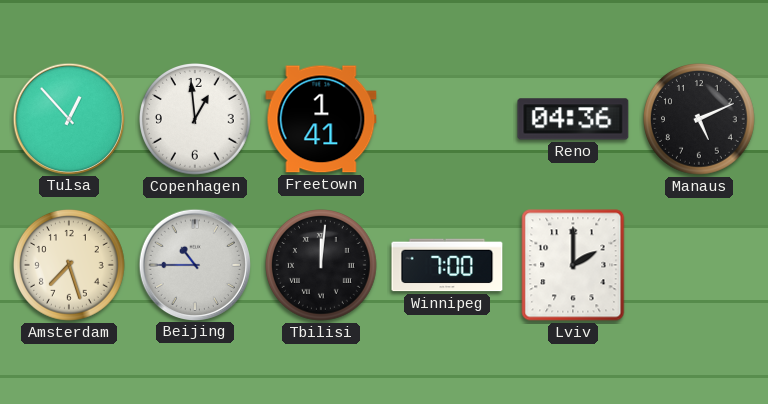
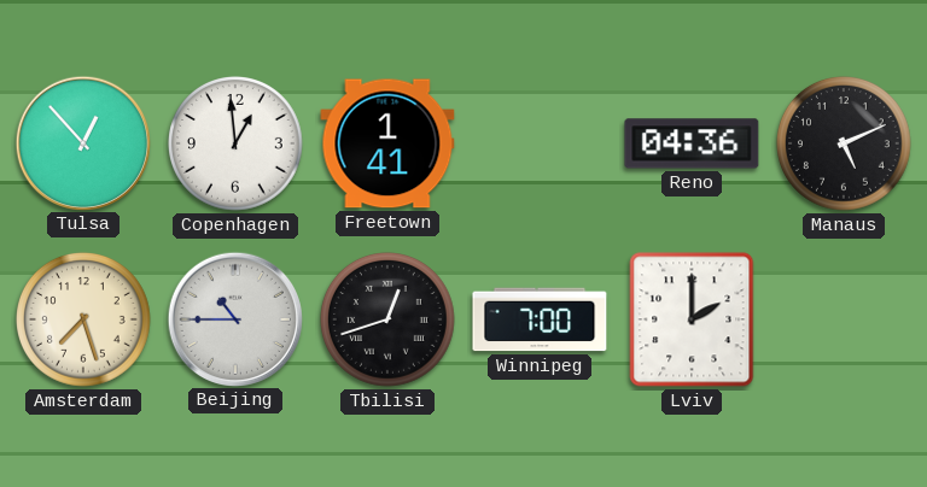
Tbilisi: 12:01 -> 12:42
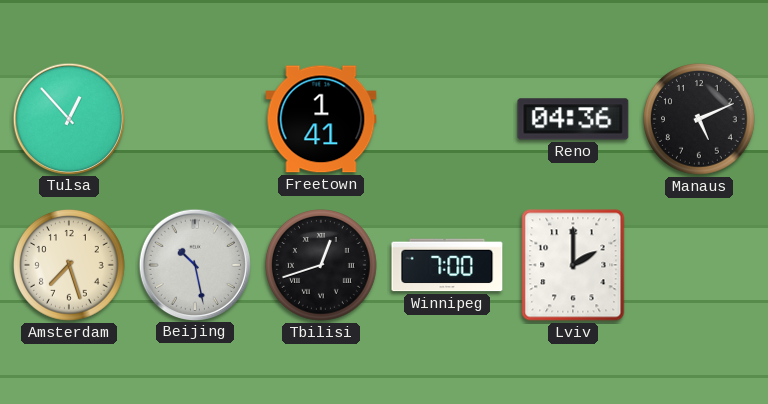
Copenhagen: 12:59 -> none
Beijing: 10:45 -> 10:28
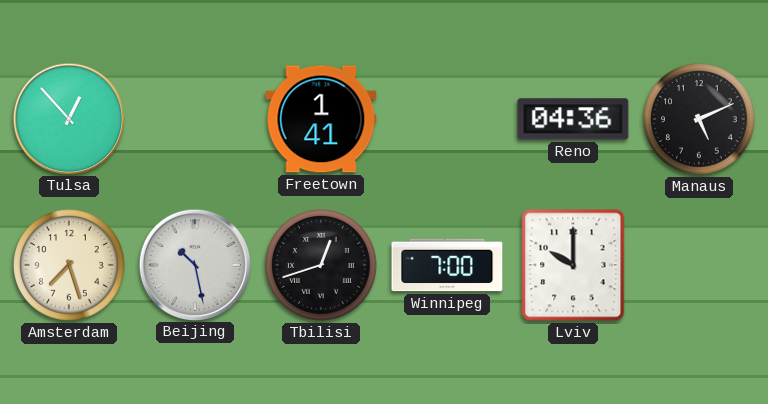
Lviv: 2:00 -> 10:00
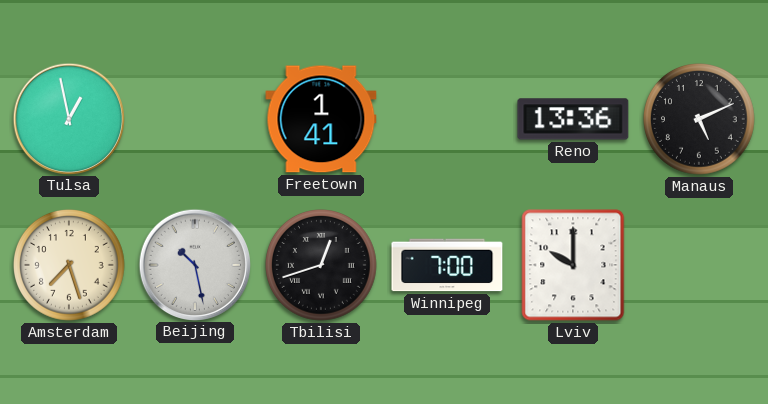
Tulsa: 12:53 -> 12:58
Reno: 04:36 -> 13:36
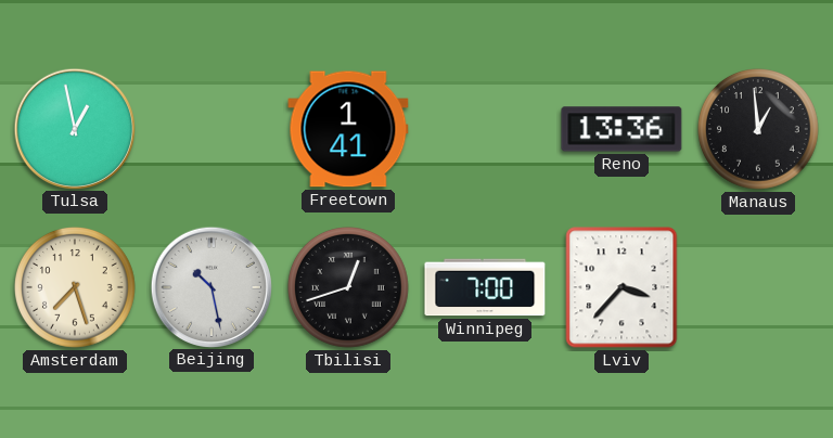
Manaus: 5:11 -> 12:59
Lviv: 10:00 -> 3:37
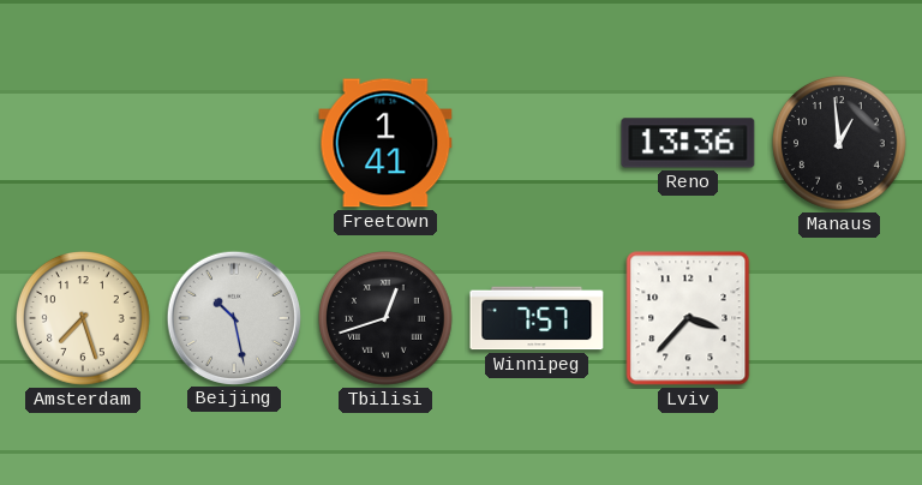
Tulsa: 12:58 -> none
Winnipeg: 7:00 -> 7:57
